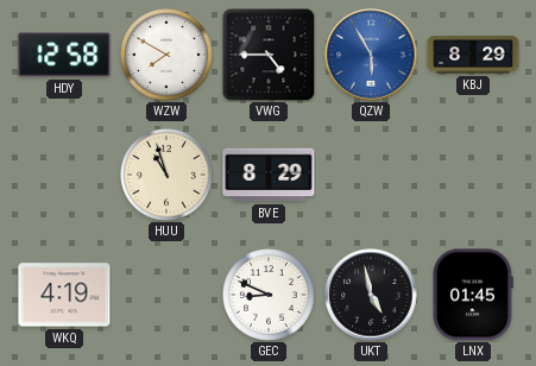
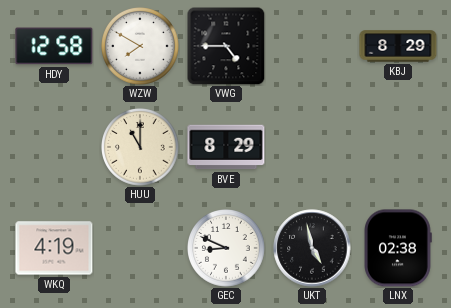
QZW: 5:55 -> none
HUU: 10:57 -> 11:00
LNX: 01:45 -> 02:38
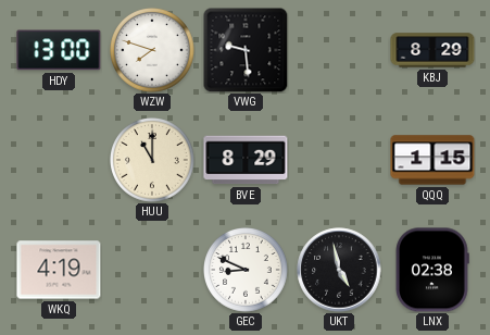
HDY: 12:58 -> 13:00
WZW: 7:50 -> 7:48
VWG: 4:45 -> 9:29
QQQ: none -> 1:15
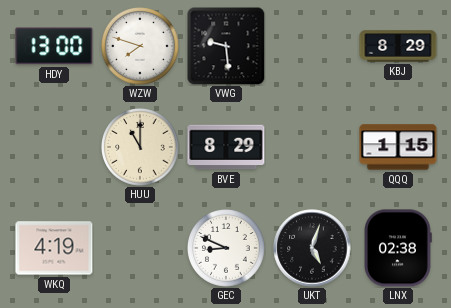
UKT: 4:58 -> 5:03
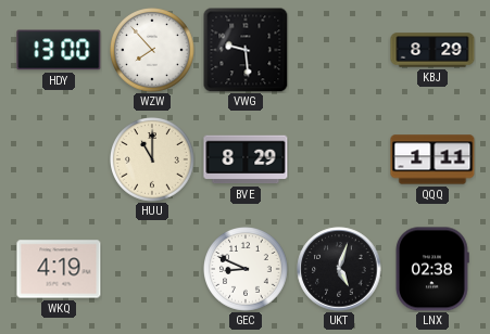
WZW: 7:48 -> 7:53
QQQ: 1:15 -> 1:11
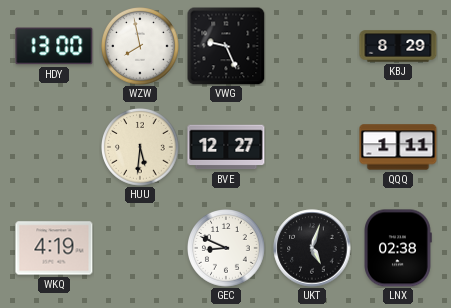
WZW: 7:53 -> 7:58
VWG: 9:29 -> 9:26
HUU: 11:00 -> 5:31
BVE: 8:29 -> 12:27
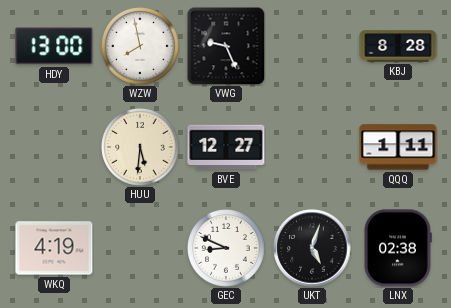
KBJ: 8:29 -> 8:28
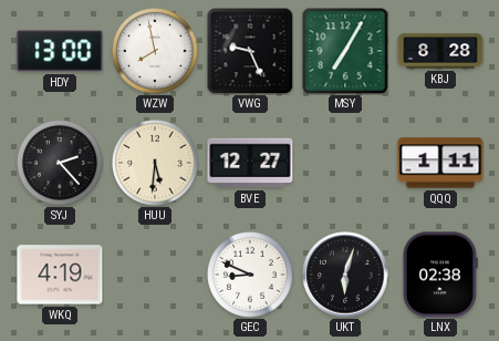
MSY: none -> 7:05
SYJ: none -> 2:23
UKT: 5:03 -> 6:03
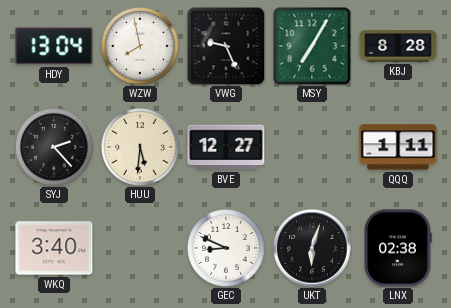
HDY: 13:00 -> 13:04
WKQ: 4:19 -> 3:40
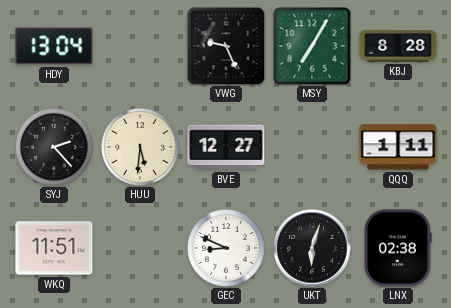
WZW: 7:58 -> none
WKQ: 3:40 -> 11:51
